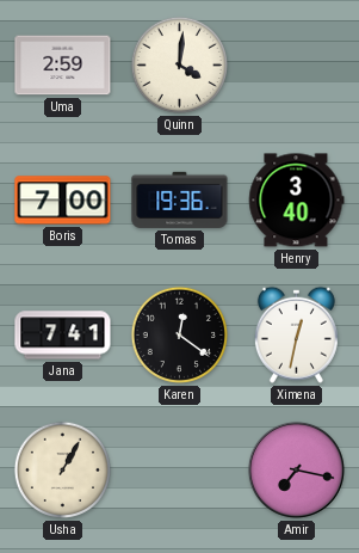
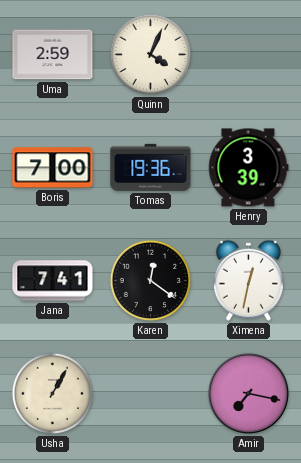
Quinn: 4:01 -> 4:04
Henry: 3:40 -> 3:39
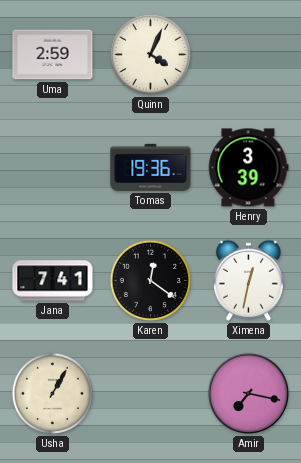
Boris: 7:00 -> none
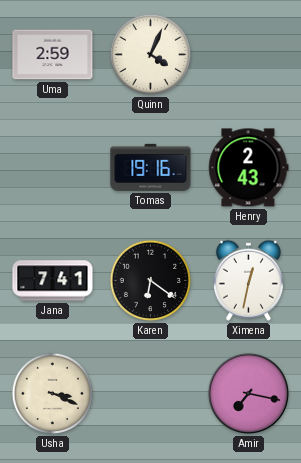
Tomas: 19:36 -> 19:16
Henry: 3:39 -> 2:43
Karen: 12:21 -> 6:21
Usha: 1:05 -> 3:19
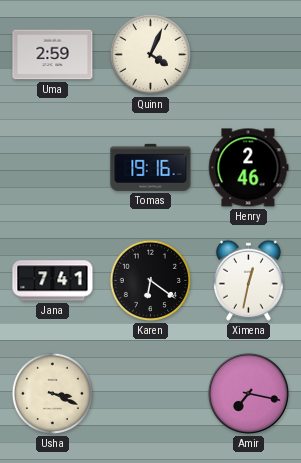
Henry: 2:43 -> 2:46
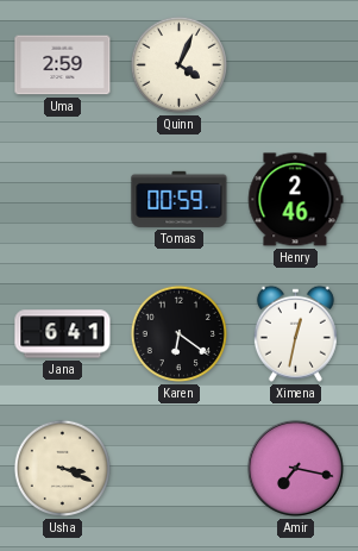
Tomas: 19:16 -> 00:59
Jana: 7:41 -> 6:41
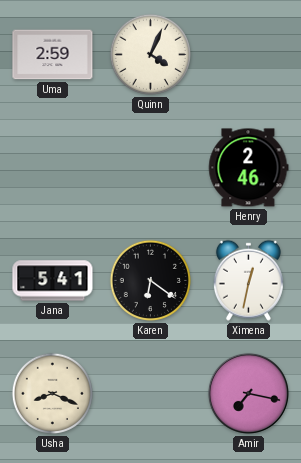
Tomas: 00:59 -> none
Jana: 6:41 -> 5:41
Usha: 3:19 -> 8:19
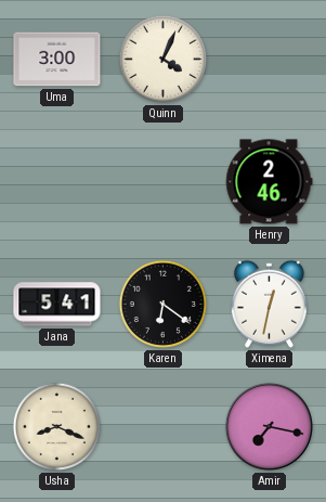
Uma: 2:59 -> 3:00
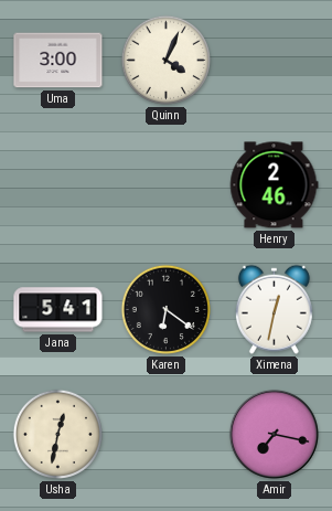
Usha: 8:19 -> 12:32
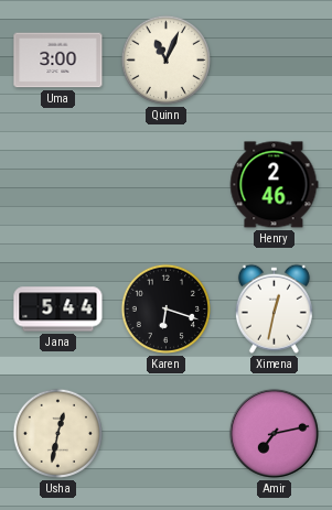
Quinn: 4:04 -> 11:04
Jana: 5:41 -> 5:44
Karen: 6:21 -> 6:18
Amir: 7:17 -> 7:13
